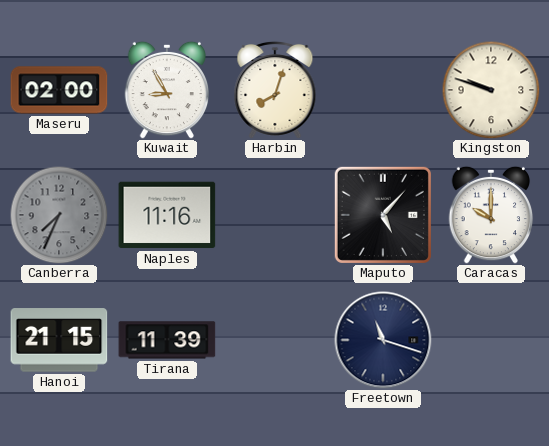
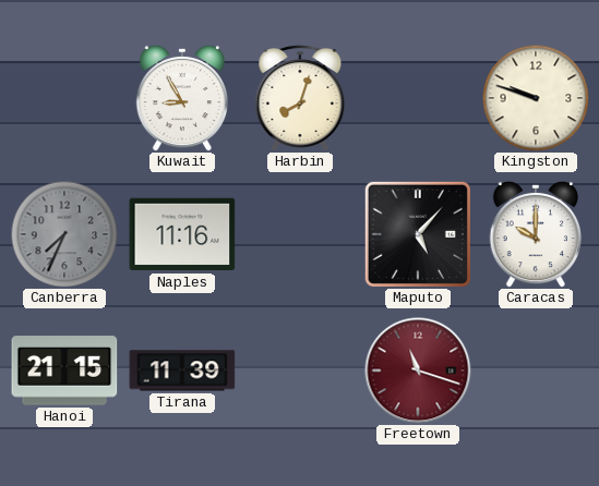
Maseru: 02:00 -> none
Freetown dial: navy -> burgundy
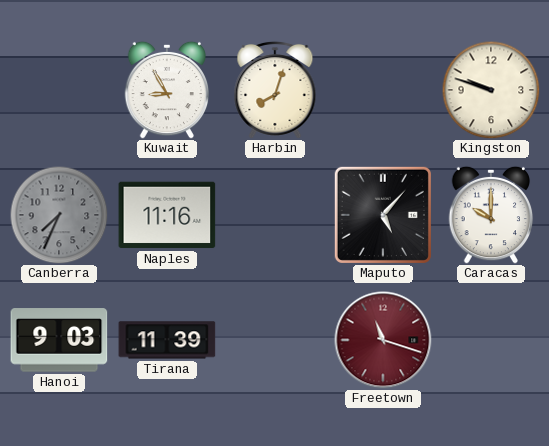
Hanoi: 21:15 -> 9:03
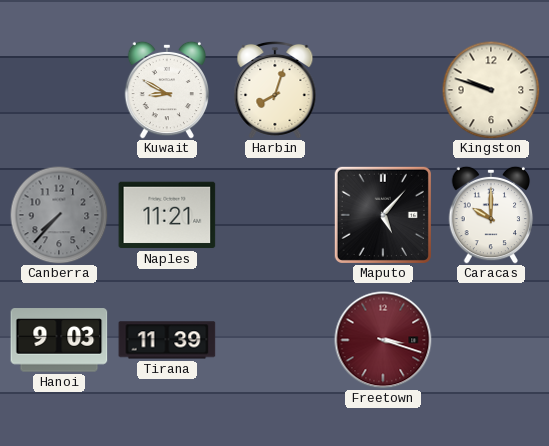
Kuwait: 8:55 -> 8:50
Canberra: 7:34 -> 7:37
Naples: 11:16 -> 11:21
Freetown: 11:18 -> 3:18
